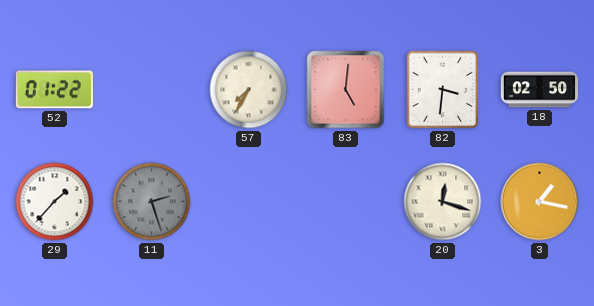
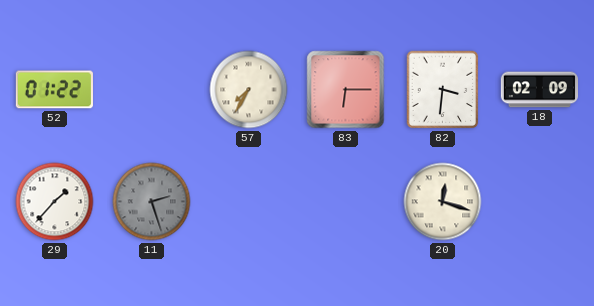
83: 5:01 -> 6:15
18: 02:50 -> 02:09
3: 1:17 -> none
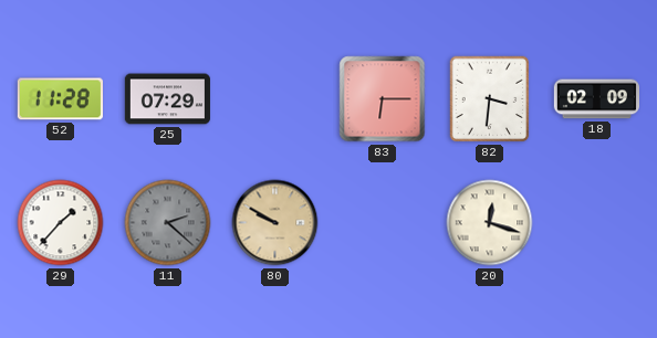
52: 01:22 -> 11:28
25: none -> 07:29
57: 7:35 -> none
11: 2:27 -> 2:22
80: none -> 9:50
